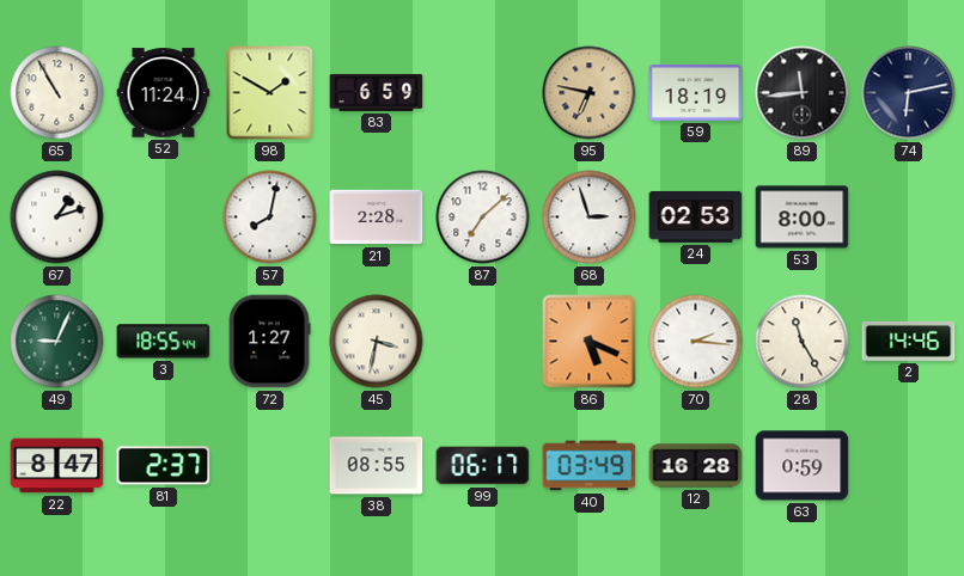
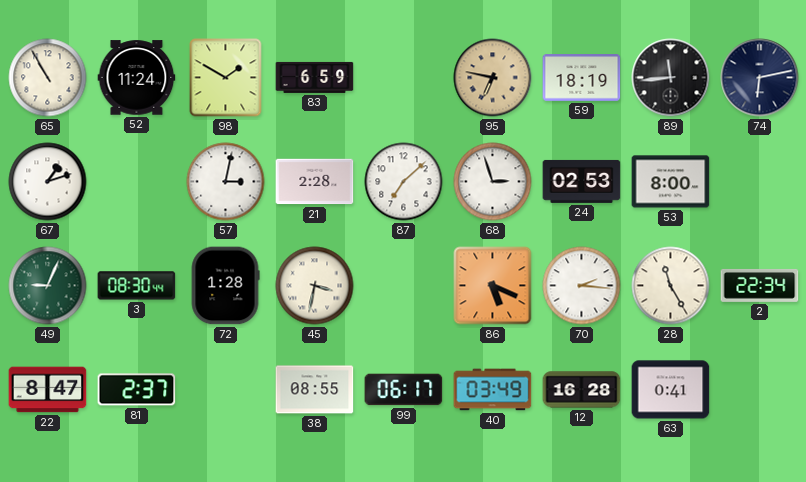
57: 8:02 -> 3:02
3: 18:55 -> 08:30
72: 1:27 -> 1:28
2: 14:46 -> 22:34
63: 0:59 -> 0:41
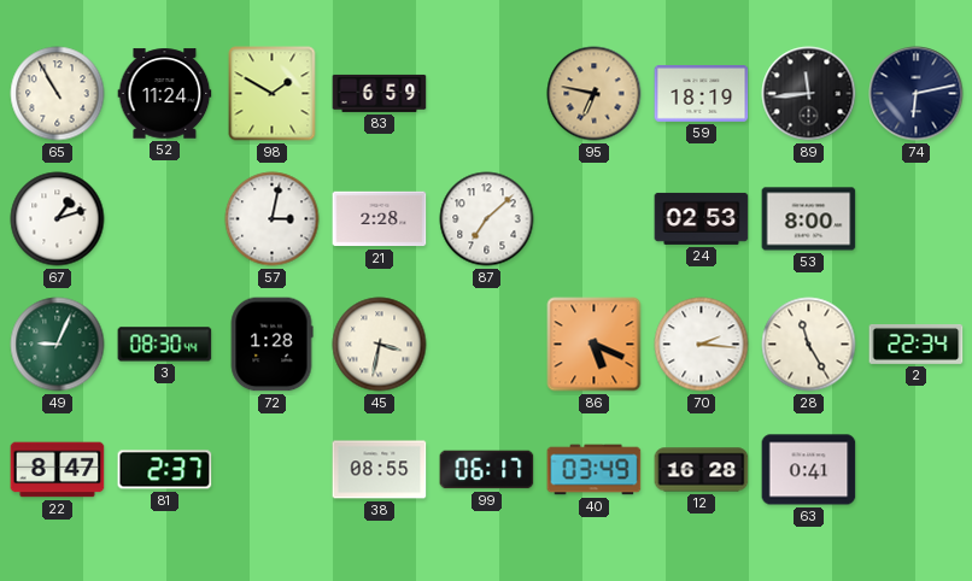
68: 2:57 -> none
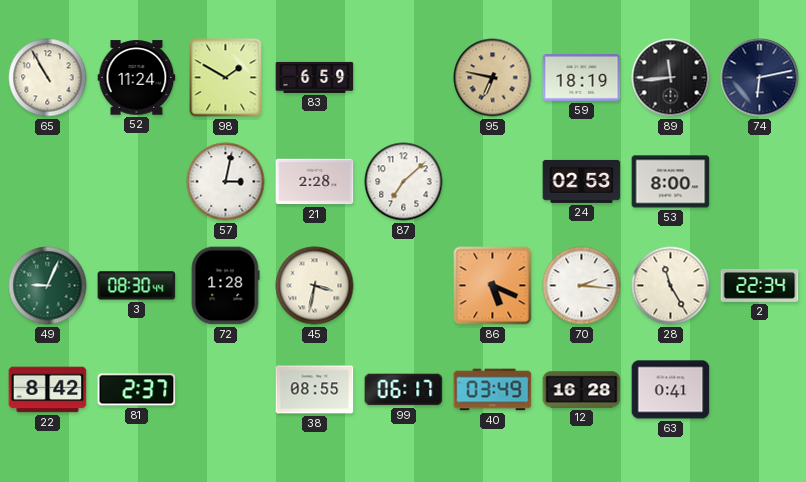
67: 1:12 -> none
22: 8:47 -> 8:42
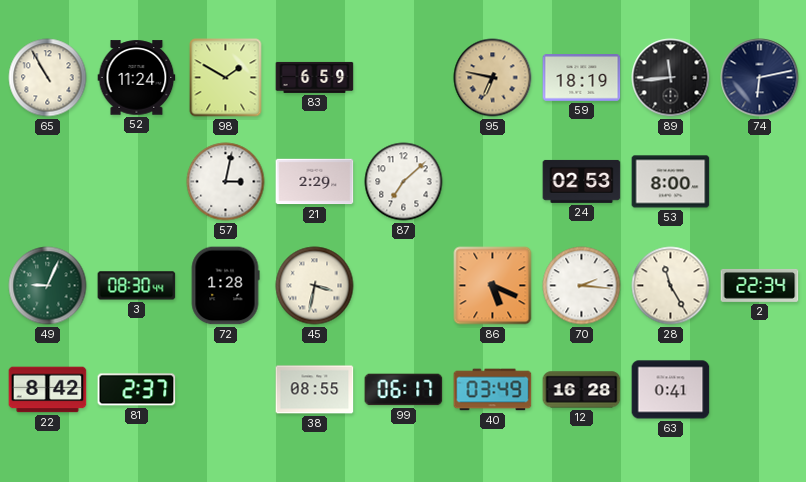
21: 2:28 -> 2:29
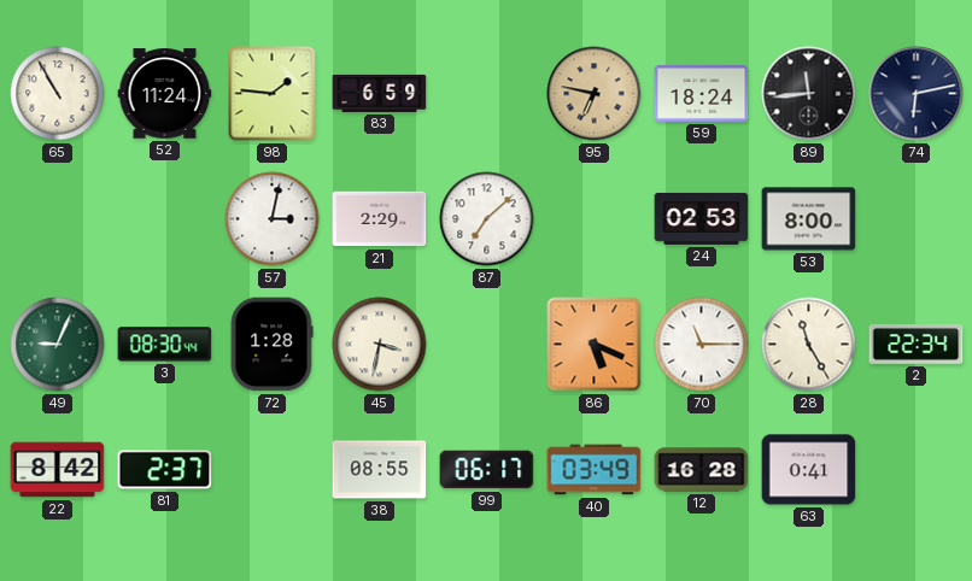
98: 1:50 -> 1:46
59: 18:19 -> 18:24
70: 2:16 -> 11:15
